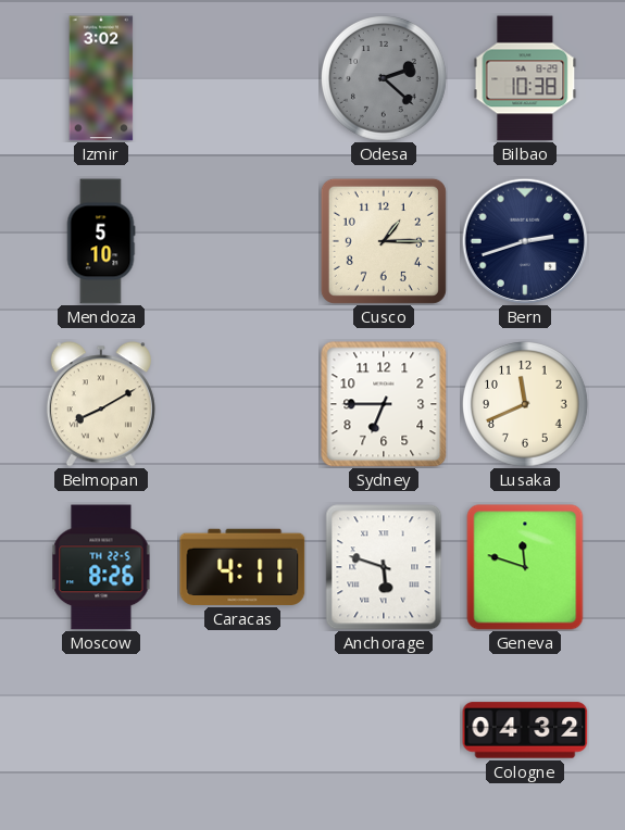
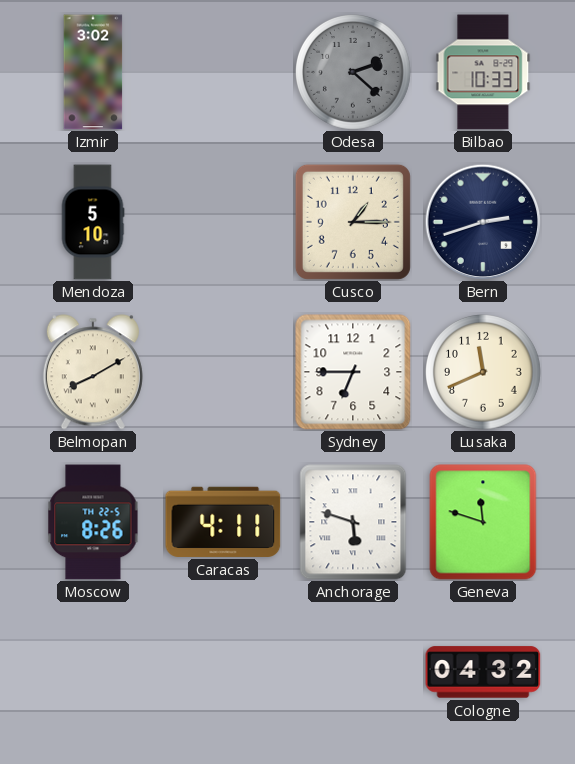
Bilbao: 10:38 -> 10:33
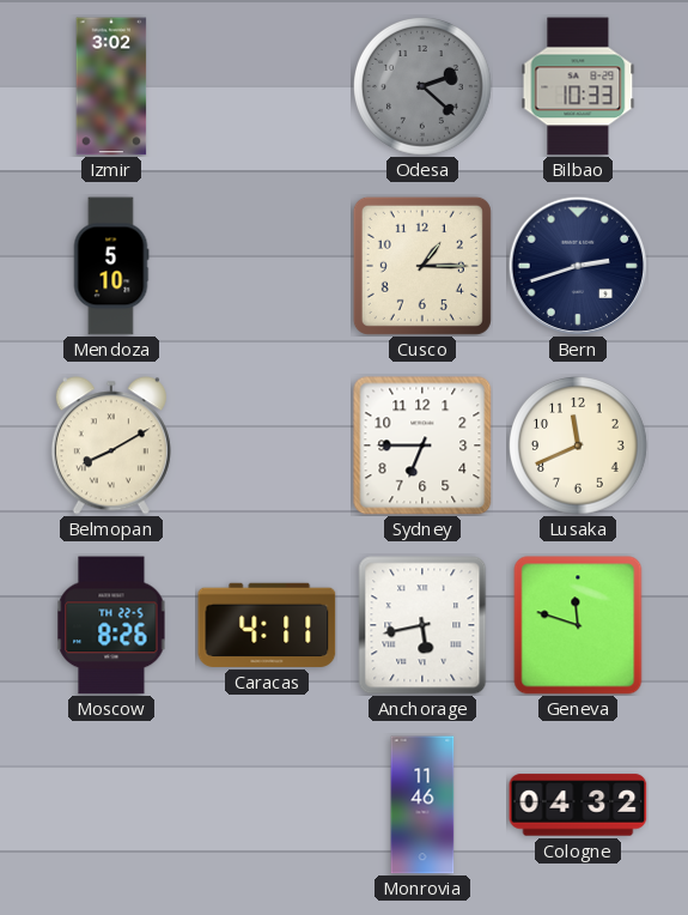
Anchorage: 5:48 -> 5:43
Monrovia: none -> 11:46
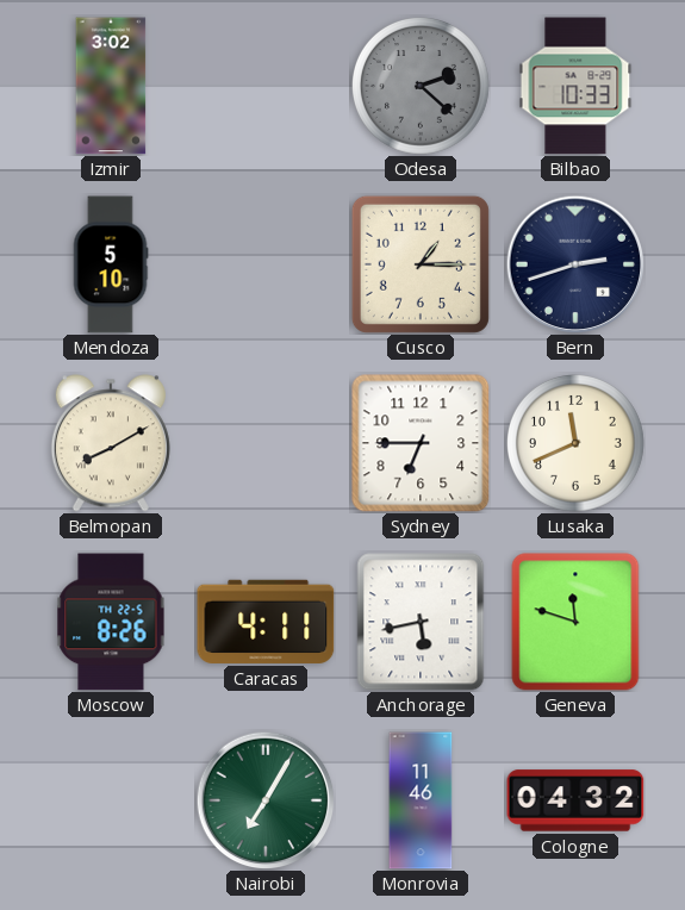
Nairobi: none -> 7:05
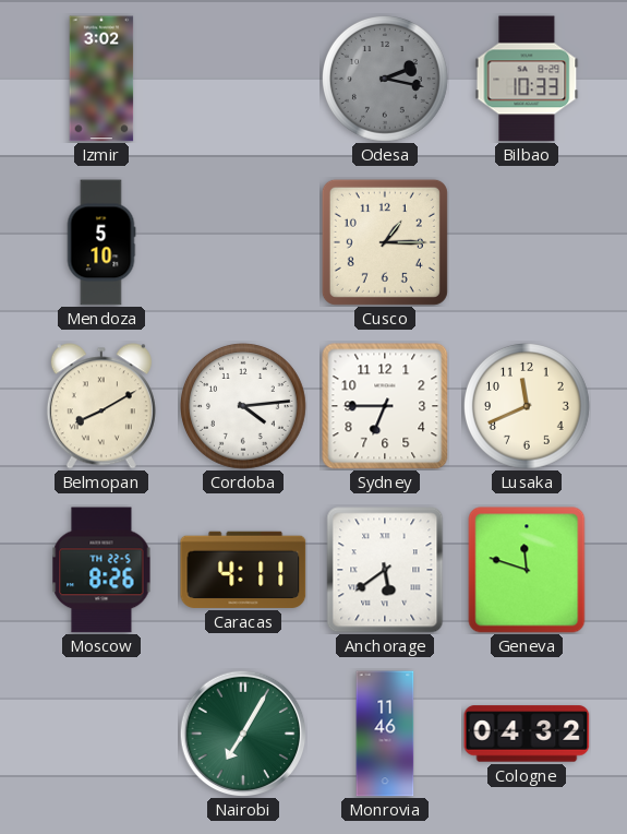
Odesa: 2:22 -> 2:17
Bern: 2:42 -> none
Cordoba: none -> 4:14
Anchorage: 5:43 -> 5:39
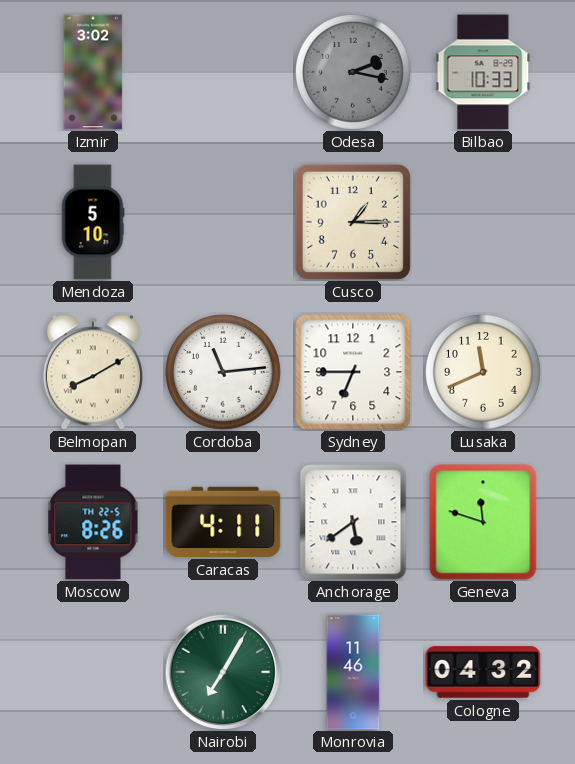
Cordoba: 4:14 -> 11:14
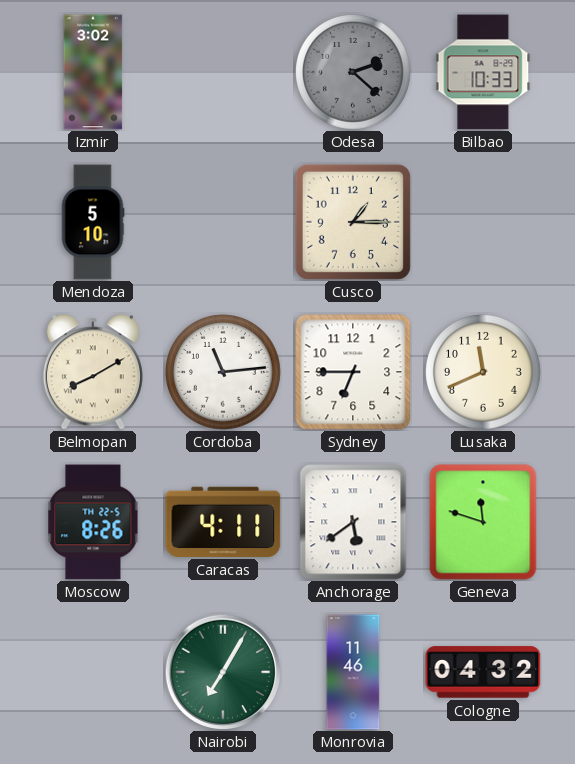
Odesa: 2:17 -> 2:22
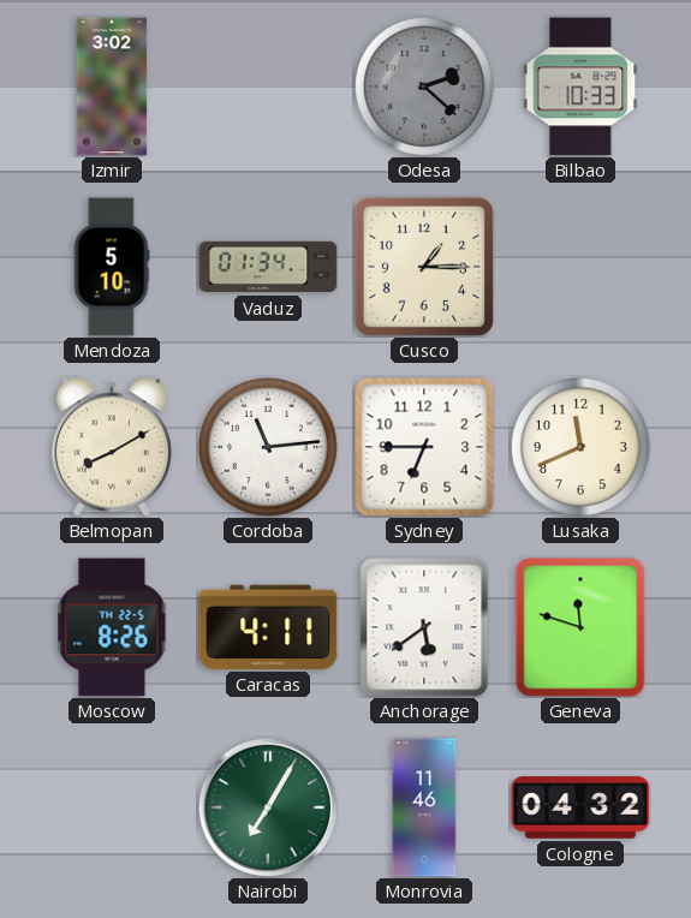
Vaduz: none -> 01:34
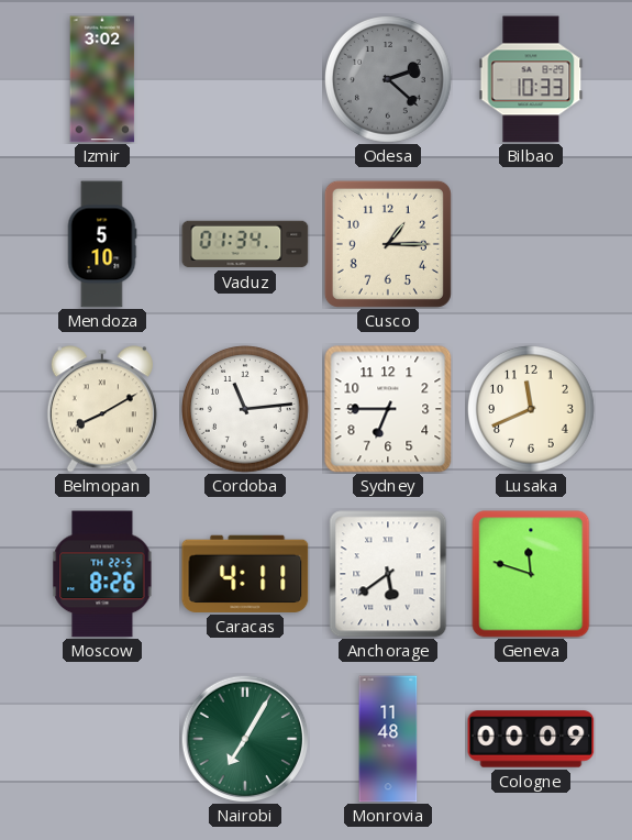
Monrovia: 11:46 -> 11:48
Cologne: 04:32 -> 00:09
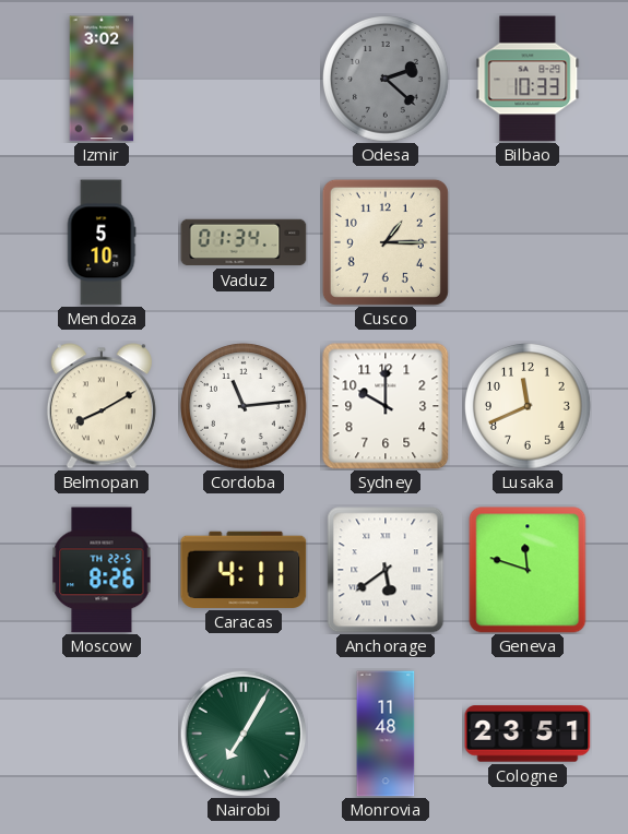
Sydney: 6:45 -> 10:00
Cologne: 00:09 -> 23:51
